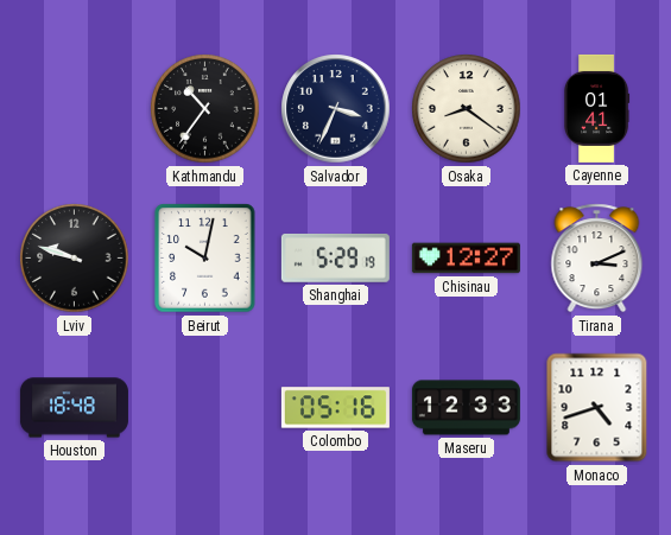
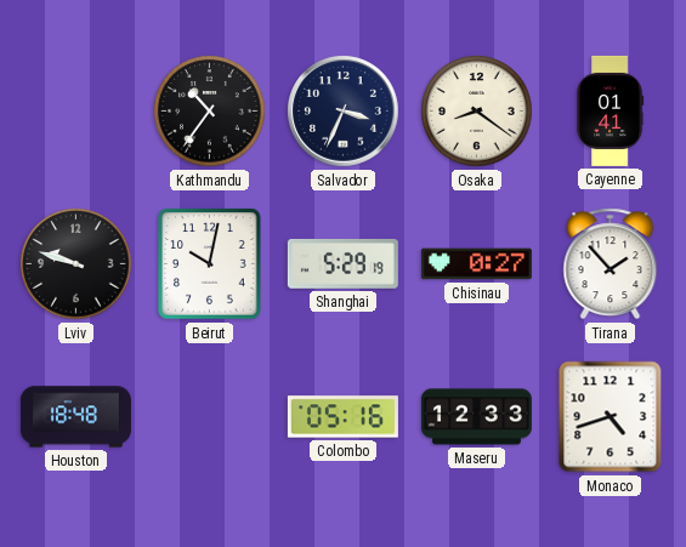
Chisinau: 12:27 -> 0:27
Tirana: 3:11 -> 1:53
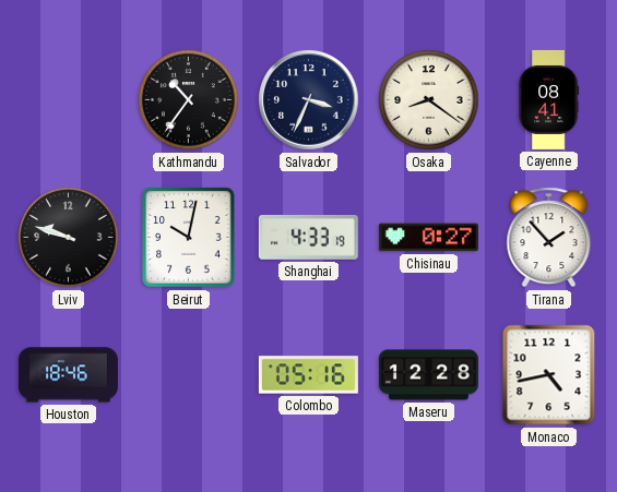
Cayenne: 01:41 -> 08:41
Shanghai: 5:29 -> 4:33
Houston: 18:48 -> 18:46
Maseru: 12:33 -> 12:28
Monaco: 4:42 -> 4:43
